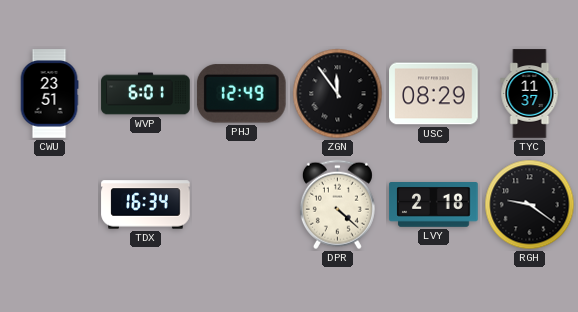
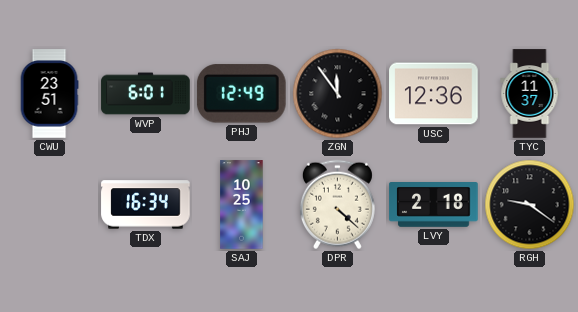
USC: 08:29 -> 12:36
SAJ: none -> 10:25
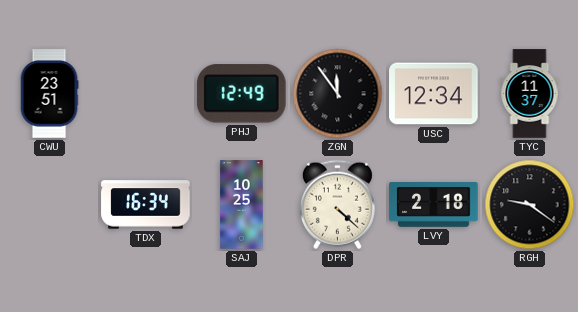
WVP: 6:01 -> none
USC: 12:36 -> 12:34
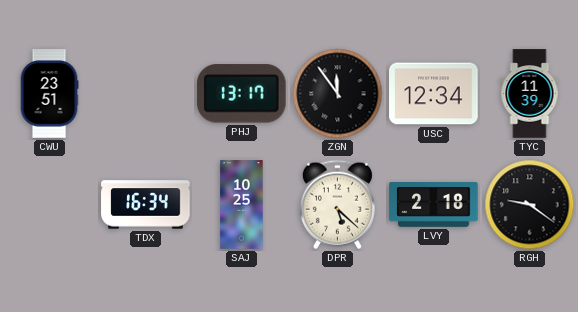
PHJ: 12:49 -> 13:17
TYC: 11:37 -> 11:39
DPR: 4:22 -> 5:22
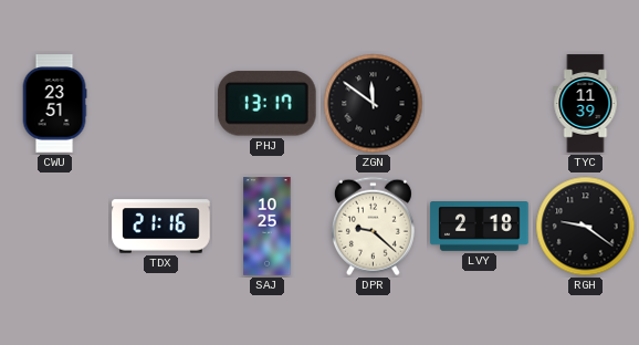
ZGN: 11:54 -> 11:51
USC: 12:34 -> none
TDX: 16:34 -> 21:16
DPR: 5:22 -> 9:22
